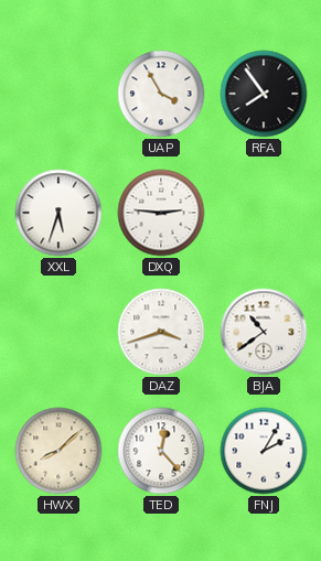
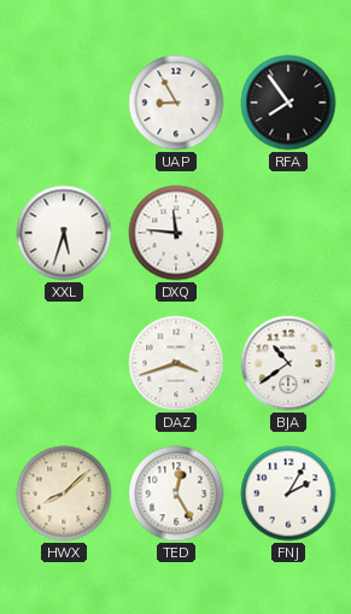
UAP: 3:55 -> 8:55
DXQ: 2:46 -> 11:46
TED: 12:23 -> 12:25
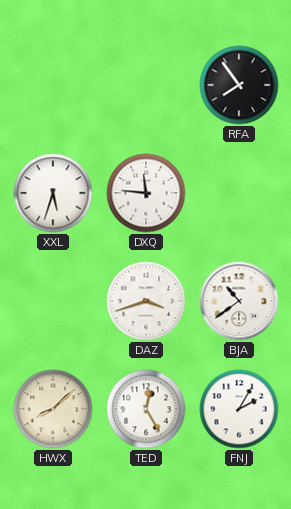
UAP: 8:55 -> none
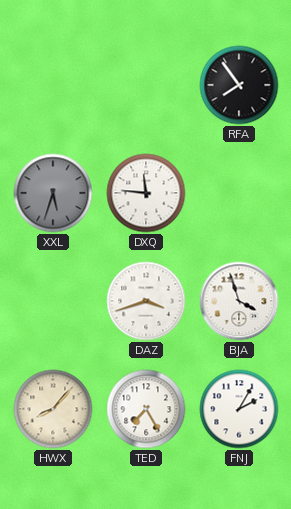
XXL dial: white -> grey
BJA: 10:39 -> 3:57
HWX: 8:08 -> 8:07
TED: 12:25 -> 7:25
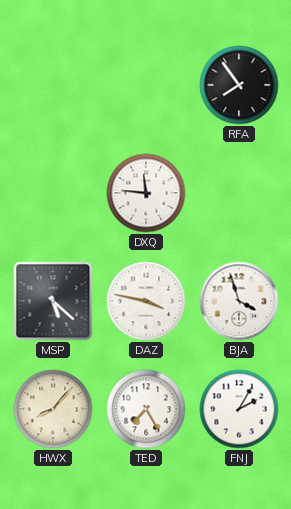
XXL: 5:33 -> none
MSP: none -> 5:22
DAZ: 3:42 -> 3:47
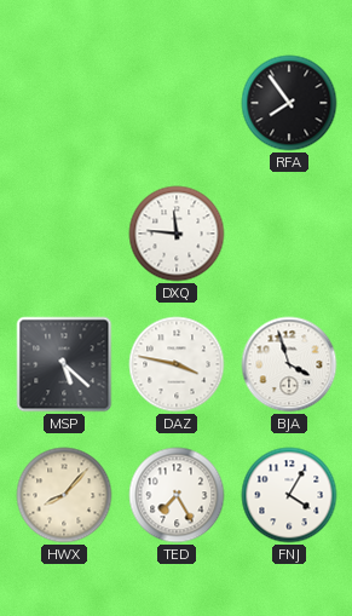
FNJ: 2:05 -> 4:05
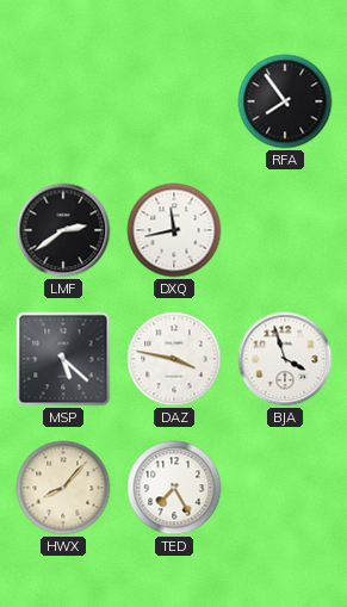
LMF: none -> 2:39
DXQ: 11:46 -> 11:43
FNJ: 4:05 -> none
